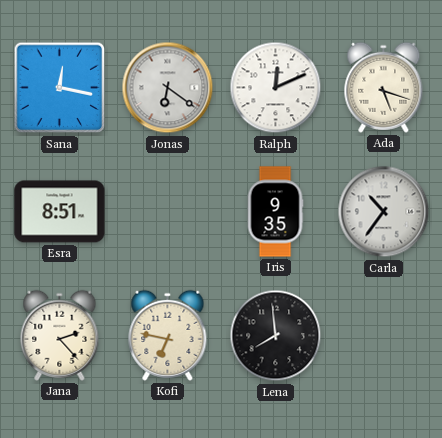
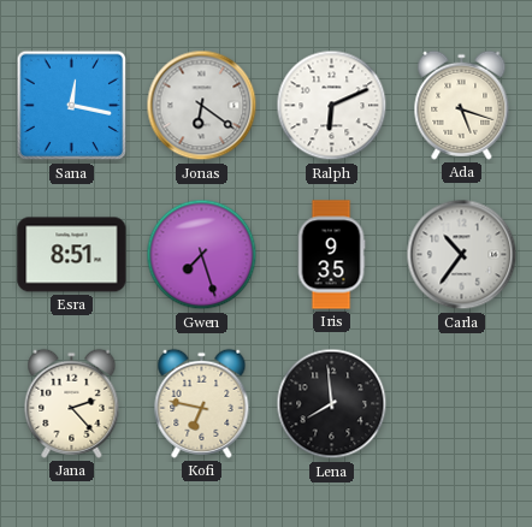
Ralph: 12:11 -> 6:11
Gwen: none -> 7:27
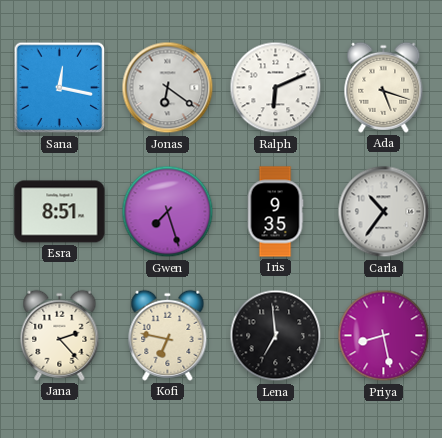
Lena: 7:59 -> 6:59
Priya: none -> 8:28
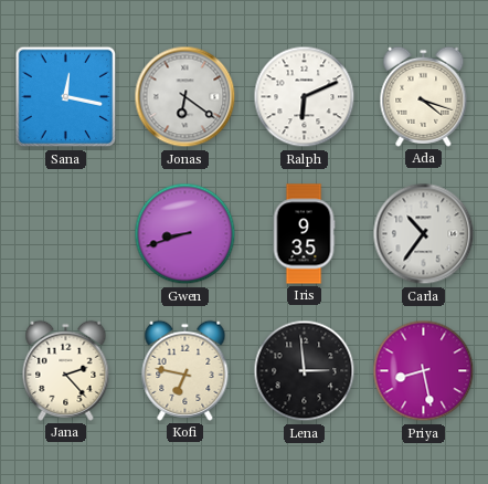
Ada: 5:18 -> 4:18
Esra: 8:51 -> none
Gwen: 7:27 -> 8:42
Lena: 6:59 -> 2:59
